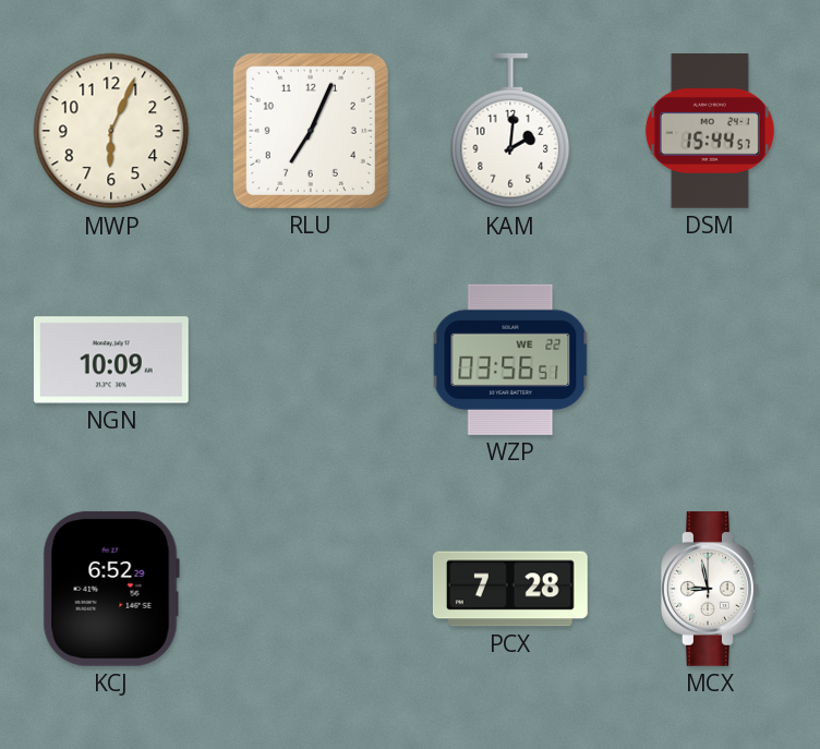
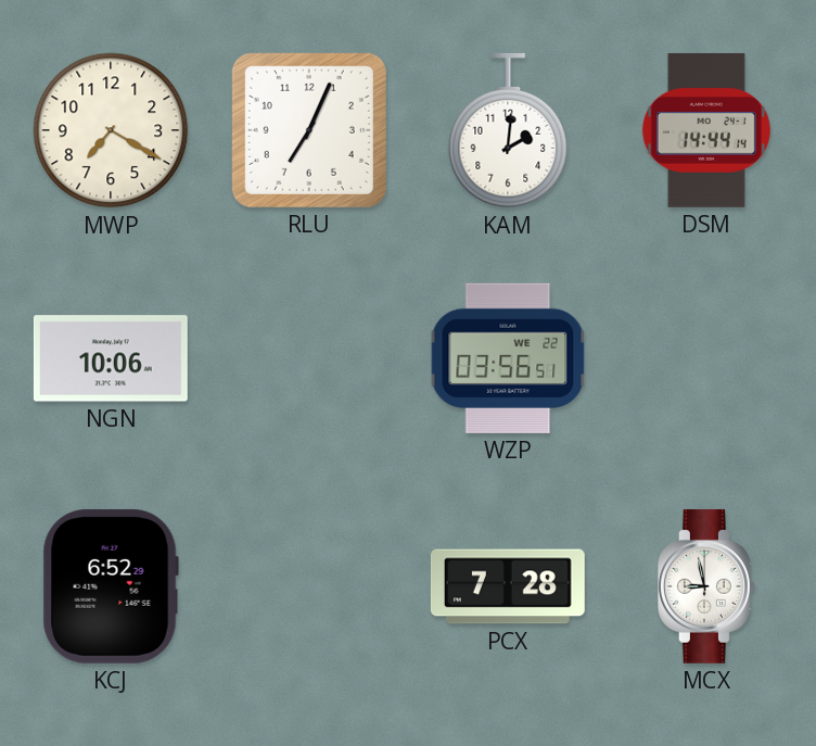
MWP: 6:04 -> 7:20
DSM: 15:44 -> 14:44
NGN: 10:09 -> 10:06
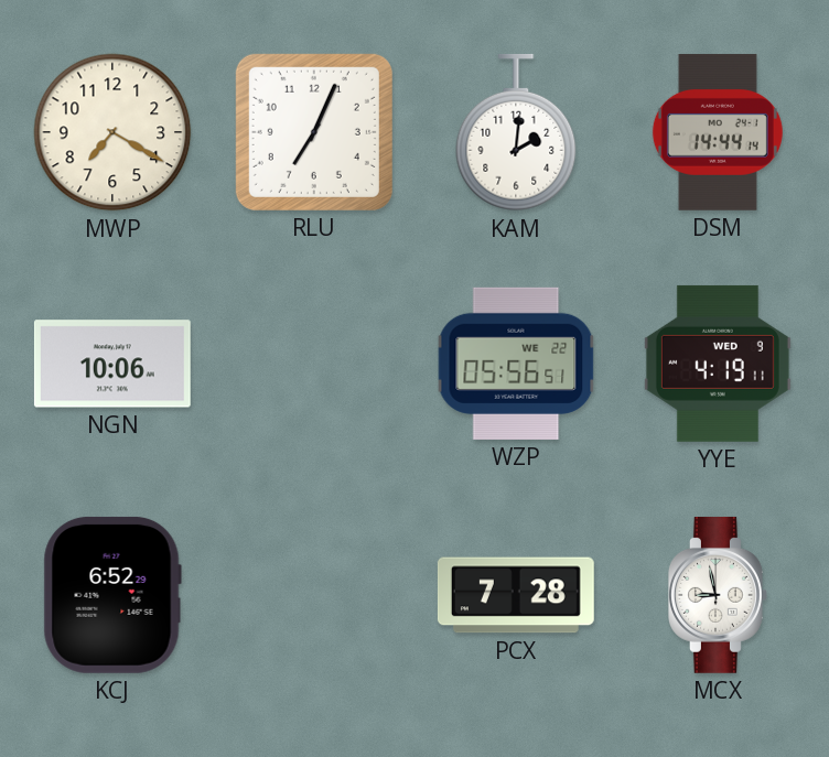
WZP: 03:56 -> 05:56
YYE: none -> 4:19
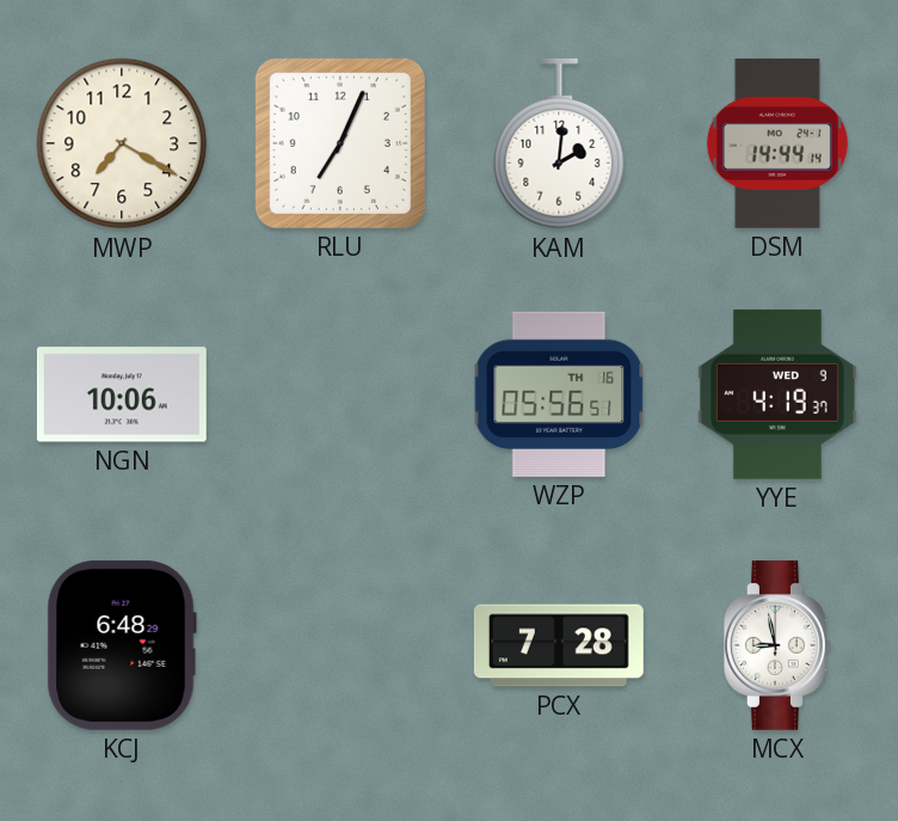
WZP date: WE 22 -> TH 16
YYE: 4:19:11 -> 4:19:37
KCJ: 6:52 -> 6:48
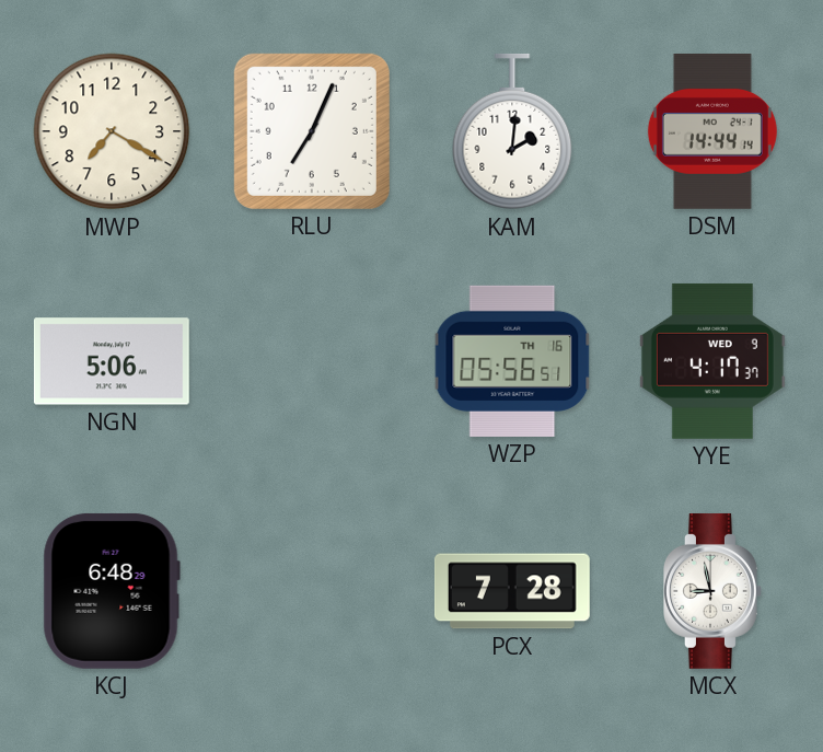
NGN: 10:06 -> 5:06
YYE: 4:19 -> 4:17
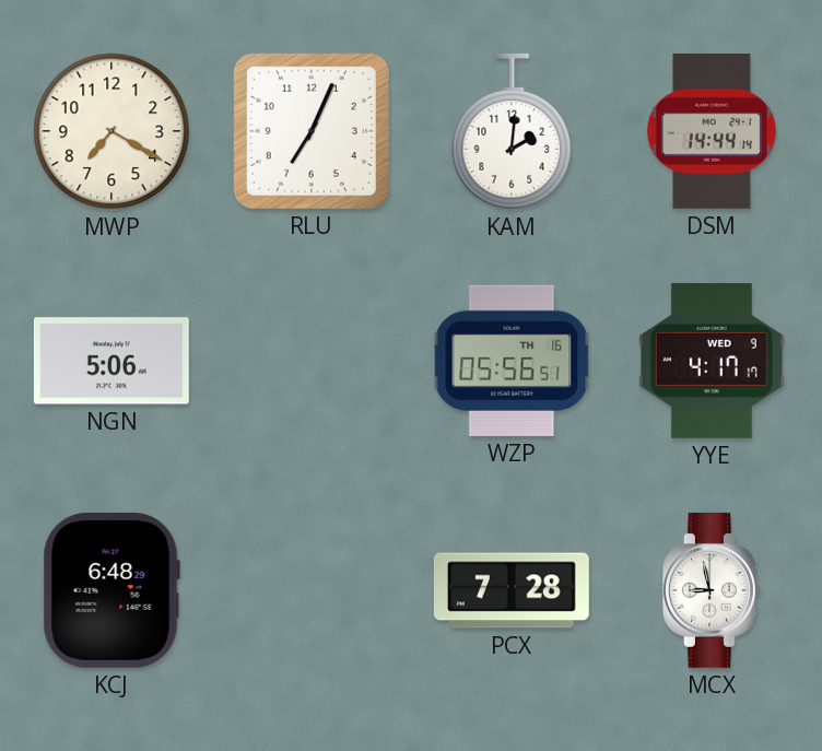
YYE: 4:17:37 -> 4:17:17
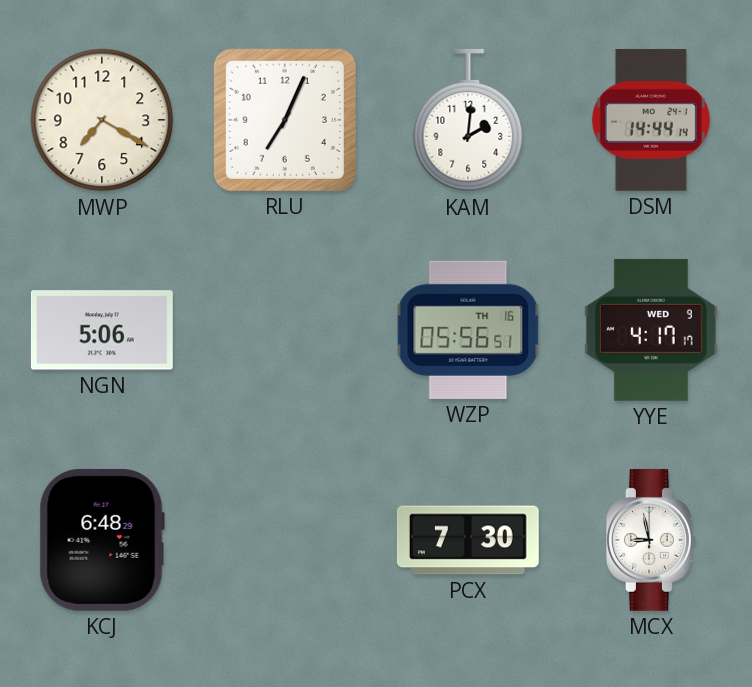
PCX: 7:28 -> 7:30
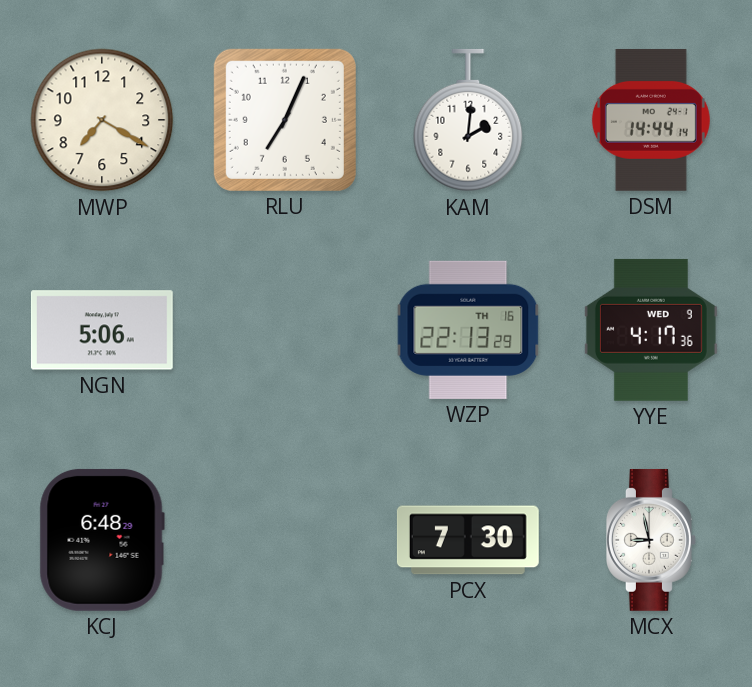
WZP: 05:56 -> 22:13
YYE: 4:17:17 -> 4:17:36
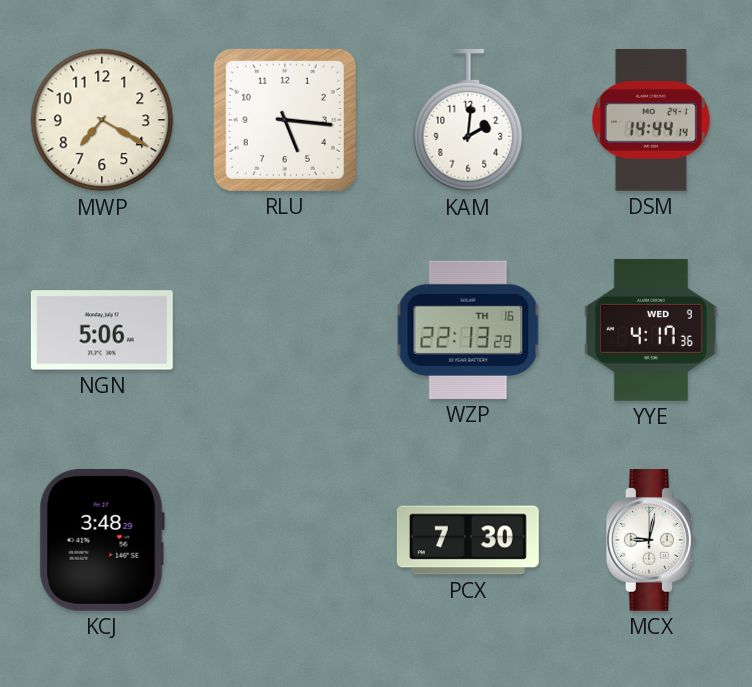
RLU: 7:04 -> 5:16
KCJ: 6:48 -> 3:48
MCX: 8:58 -> 9:02
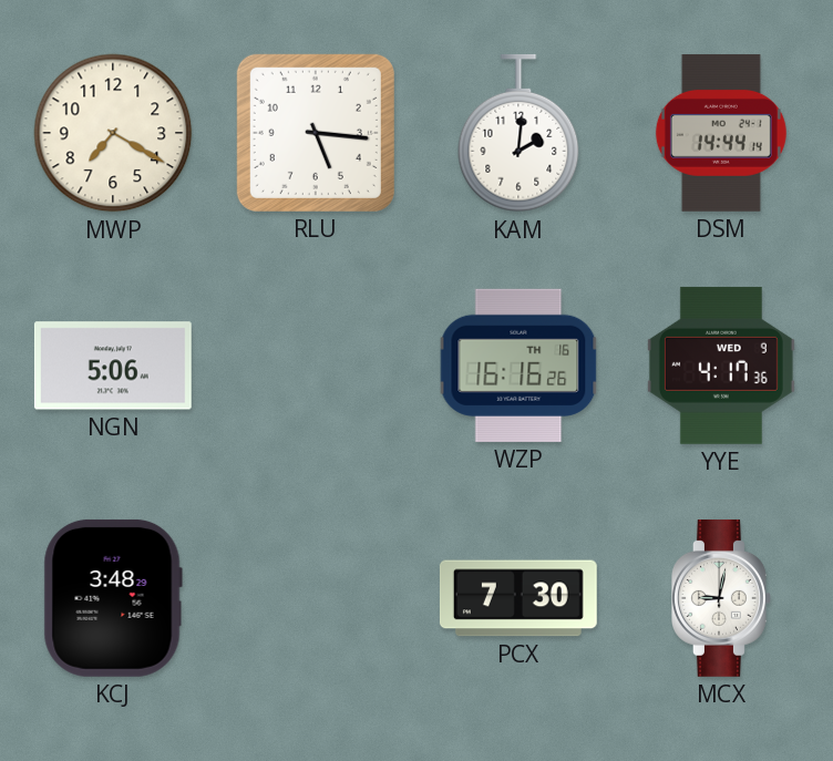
WZP: 22:13 -> 16:16
